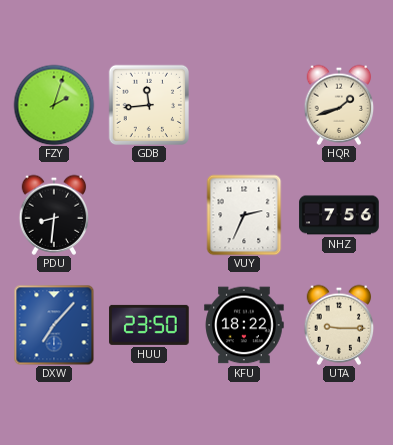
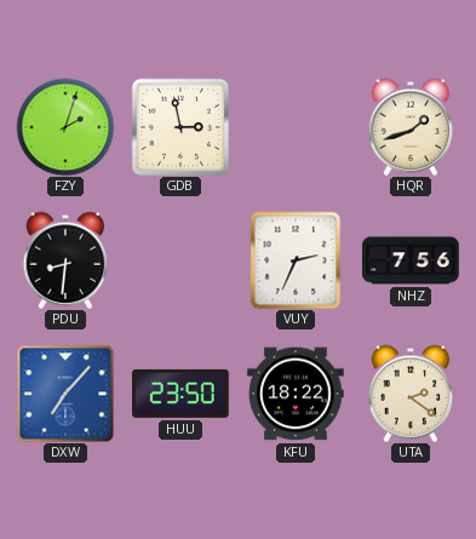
GDB: 11:44 -> 2:58
UTA: 9:15 -> 2:21
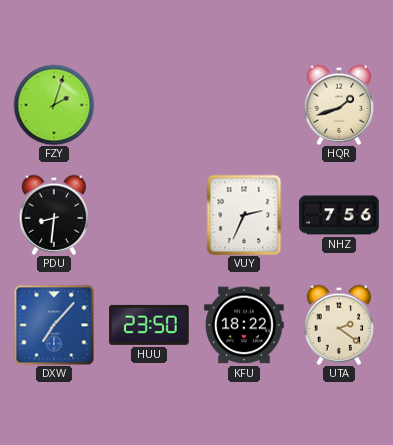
GDB: 2:58 -> none
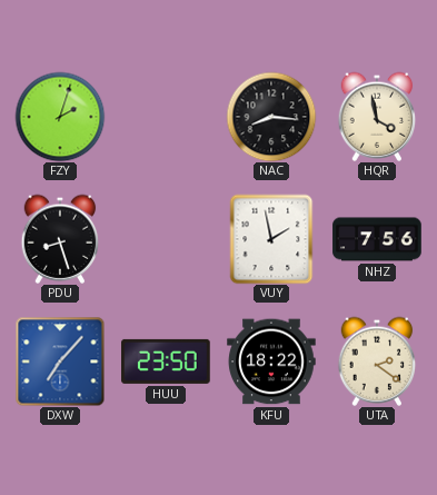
NAC: none -> 8:16
HQR: 1:42 -> 3:58
PDU: 8:31 -> 8:27
VUY: 2:34 -> 1:58
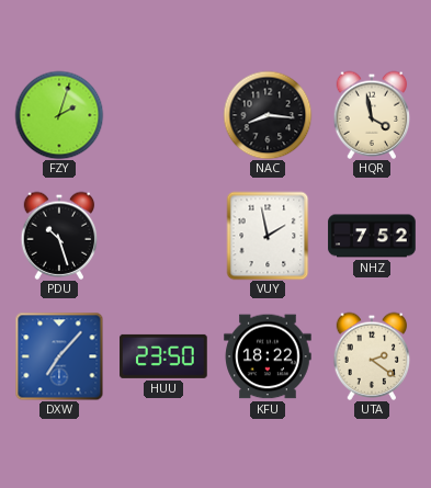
PDU: 8:27 -> 10:27
NHZ: 7:56 -> 7:52
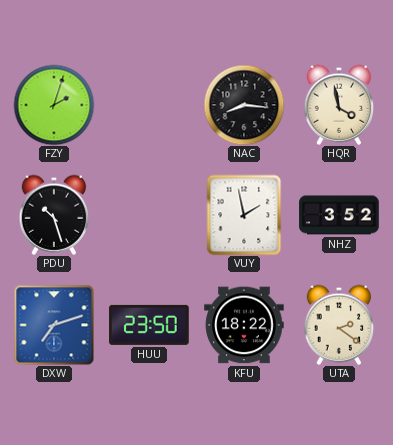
NHZ: 7:52 -> 3:52
DXW: 7:07 -> 7:12
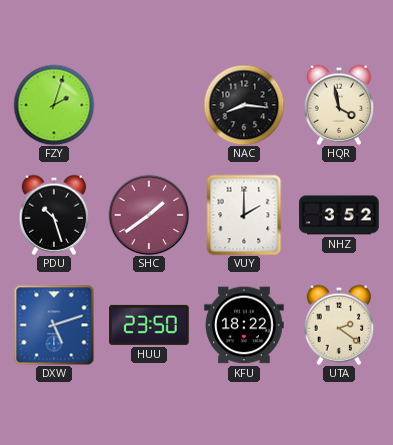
SHC: none -> 1:39
VUY: 1:58 -> 2:00
DXW: 7:12 -> 5:12
